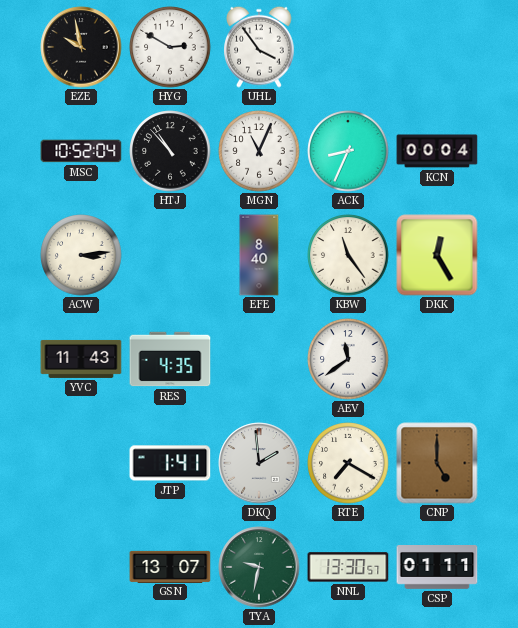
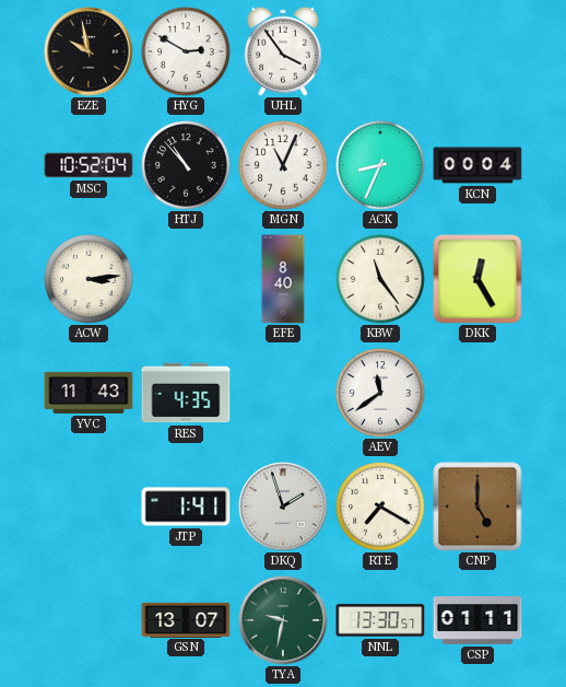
DKQ: 1:59 -> 1:57
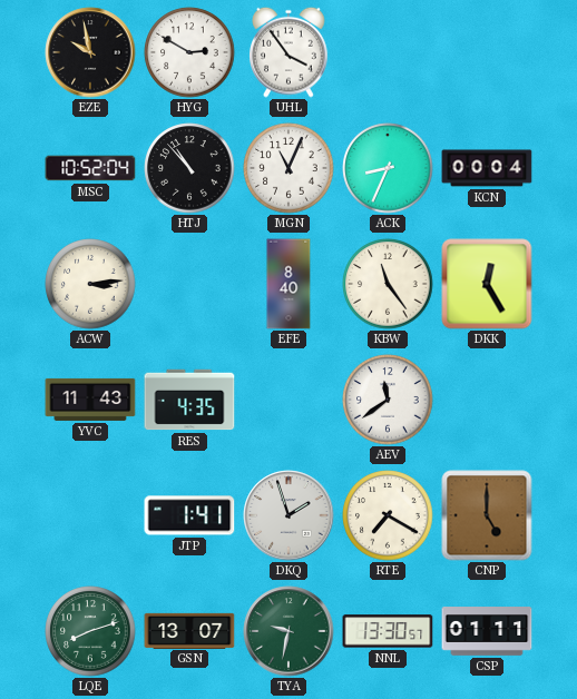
LQE: none -> 8:12
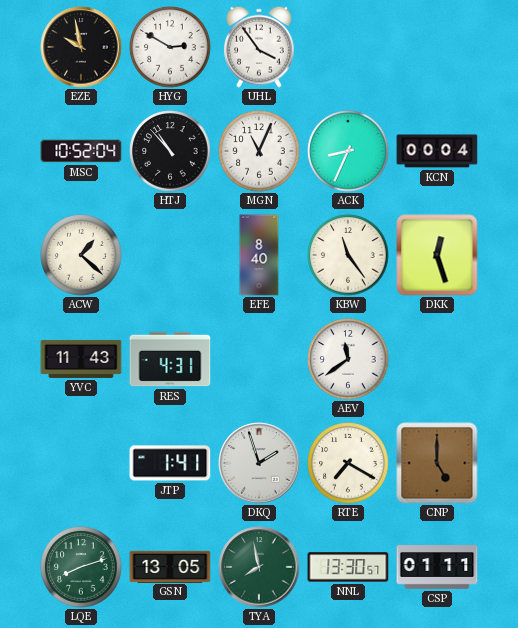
ACW: 3:14 -> 1:22
DKK: 12:25 -> 12:27
RES: 4:35 -> 4:31
GSN: 13:07 -> 13:05
TYA: 9:32 -> 7:58
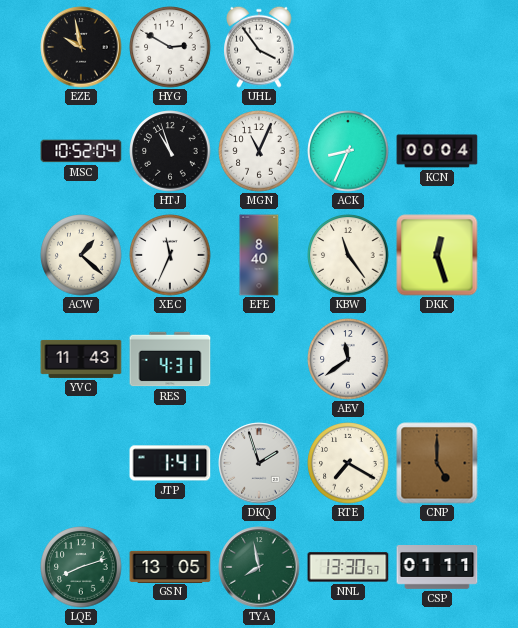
HTJ: 10:53 -> 10:57
XEC: none -> 11:34
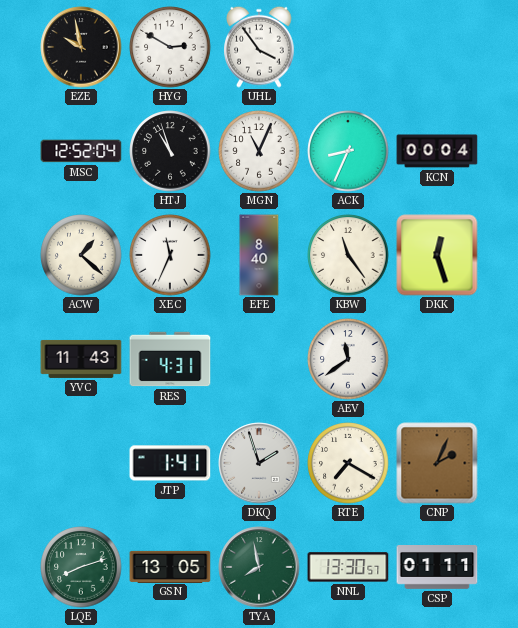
MSC: 10:52 -> 12:52
CNP: 5:00 -> 2:04
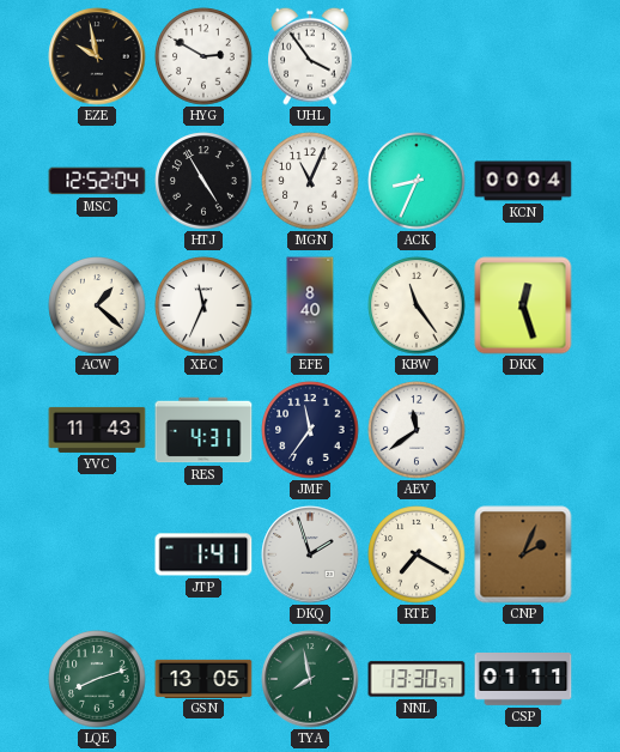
HTJ: 10:57 -> 4:55
JMF: none -> 11:36
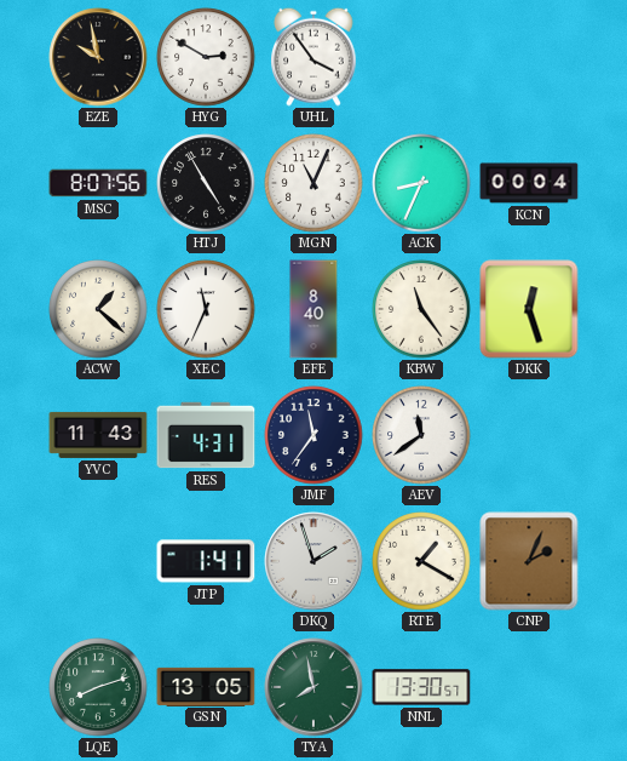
MSC: 12:52 -> 8:07
RTE: 7:20 -> 1:20
CSP: 01:11 -> none
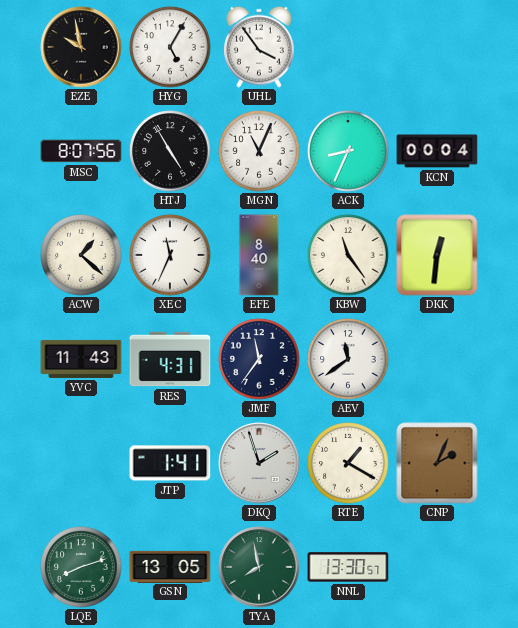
HYG: 2:50 -> 5:05
DKK: 12:27 -> 12:31
